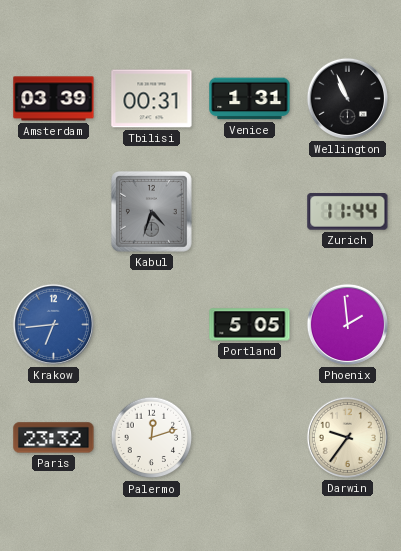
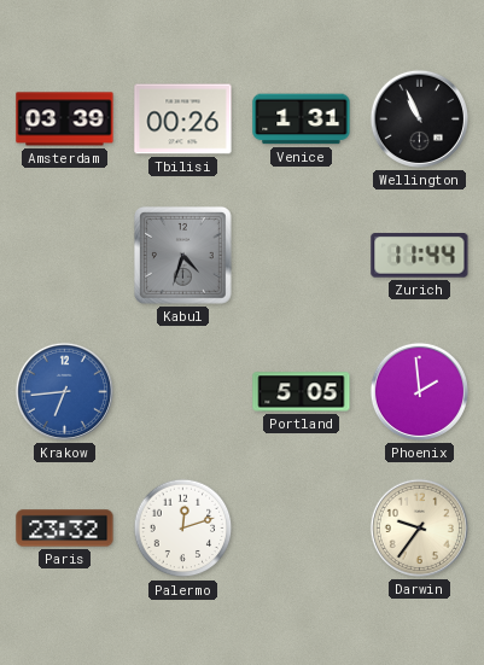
Tbilisi: 00:31 -> 00:26
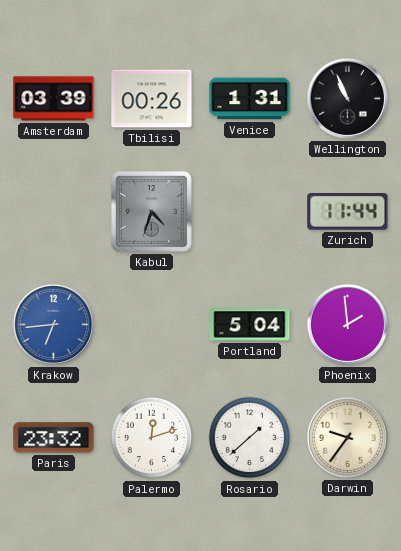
Portland: 5:05 -> 5:04
Rosario: none -> 1:38
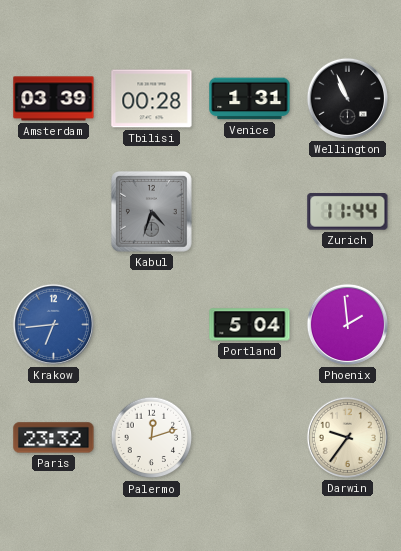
Tbilisi: 00:26 -> 00:28
Rosario: 1:38 -> none
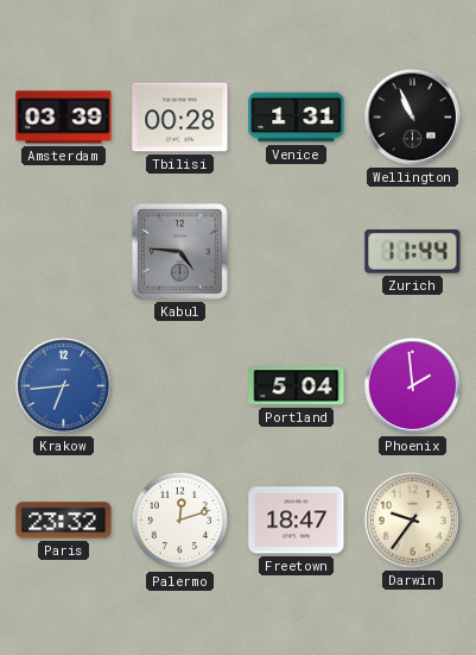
Kabul: 4:33 -> 4:46
Freetown: none -> 18:47
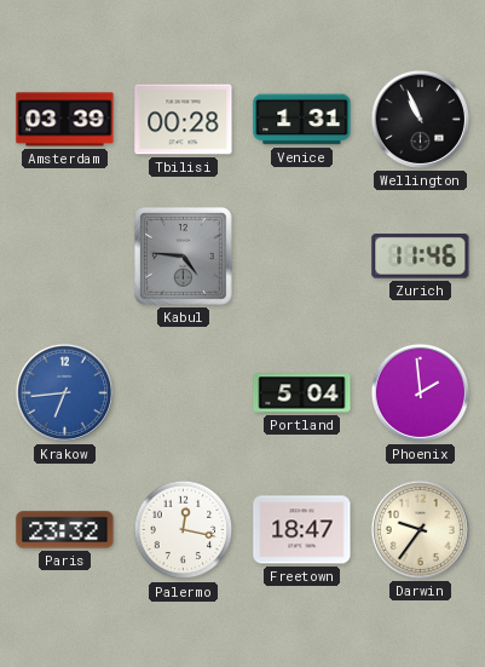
Zurich: 11:44 -> 11:46
Palermo: 12:12 -> 12:17
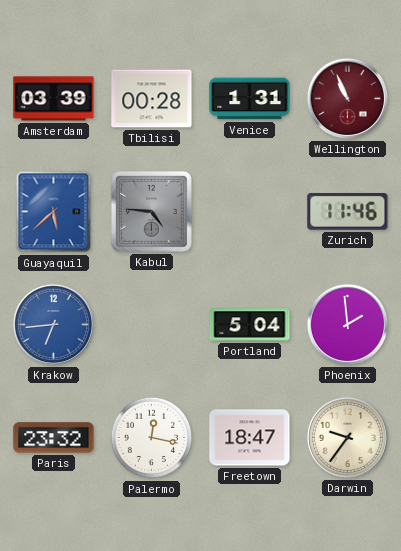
Wellington dial: black -> burgundy
Guayaquil: none -> 5:38
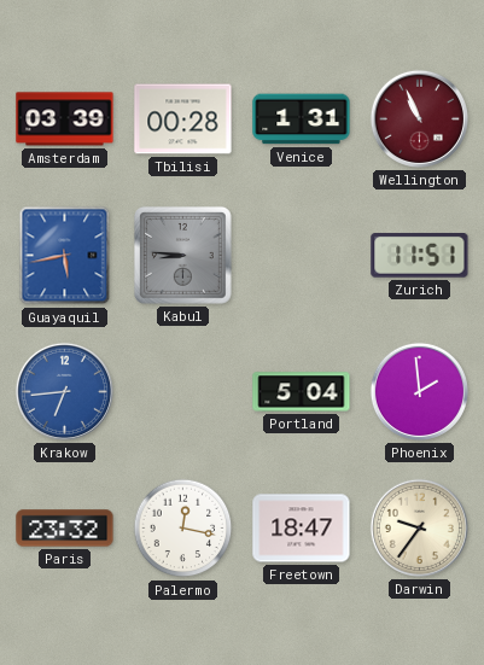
Guayaquil: 5:38 -> 5:43
Kabul: 4:46 -> 8:46
Zurich: 11:46 -> 11:51
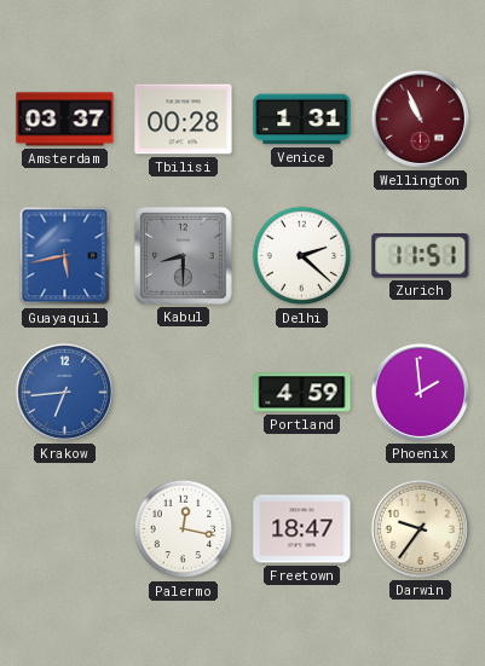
Amsterdam: 03:39 -> 03:37
Kabul: 8:46 -> 8:30
Delhi: none -> 2:22
Portland: 5:04 -> 4:59
Paris: 23:32 -> none
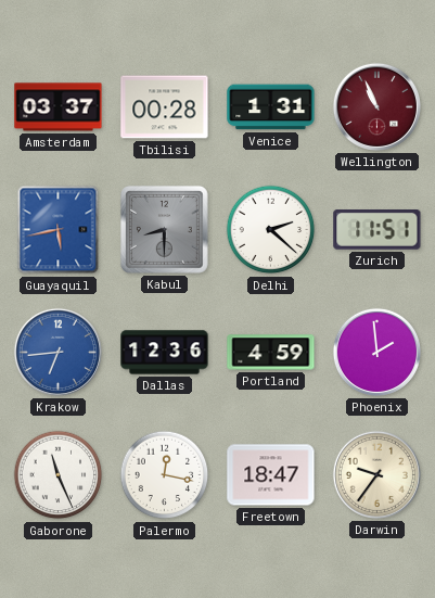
Dallas: none -> 12:36
Gaborone: none -> 11:26
